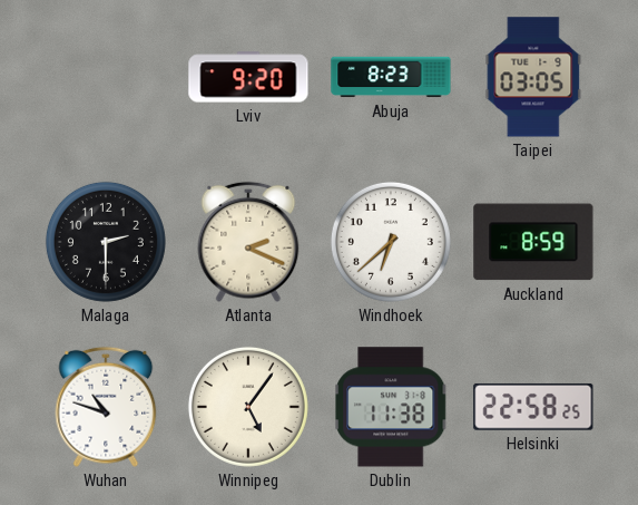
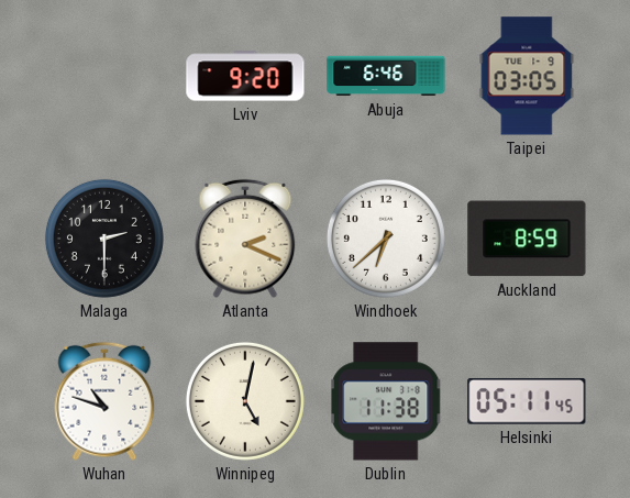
Abuja: 8:23 -> 6:46
Winnipeg: 5:06 -> 5:02
Helsinki: 22:58 -> 05:11
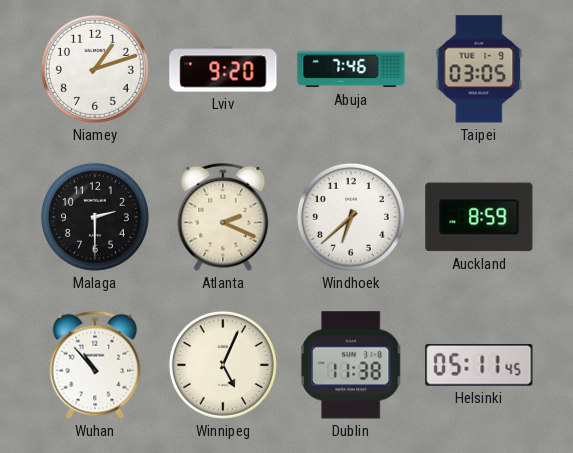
Niamey: none -> 1:12
Abuja: 6:46 -> 7:46
Wuhan: 10:48 -> 10:53
Winnipeg: 5:02 -> 5:04
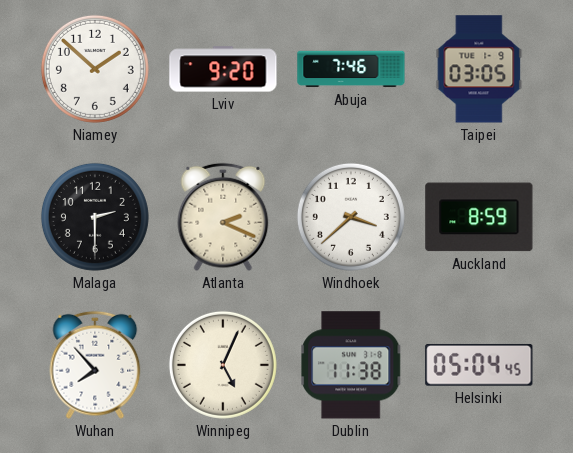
Niamey: 1:12 -> 1:52
Windhoek: 6:38 -> 3:38
Wuhan: 10:53 -> 7:53
Helsinki: 05:11 -> 05:04
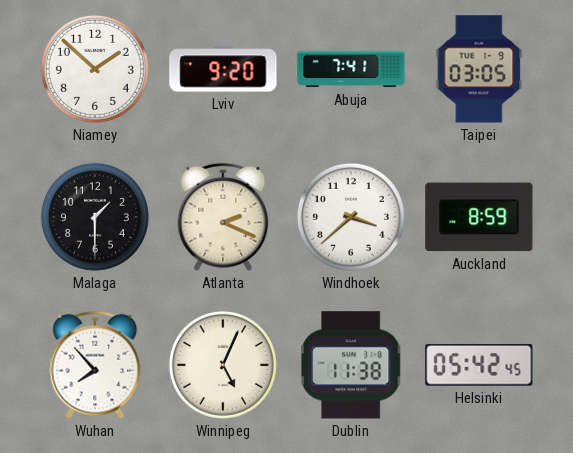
Abuja: 7:46 -> 7:41
Malaga: 2:30 -> 1:30
Helsinki: 05:04 -> 05:42
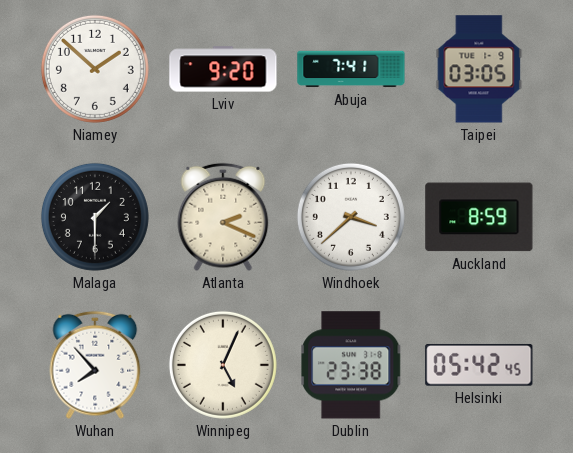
Dublin: 11:38 -> 23:38
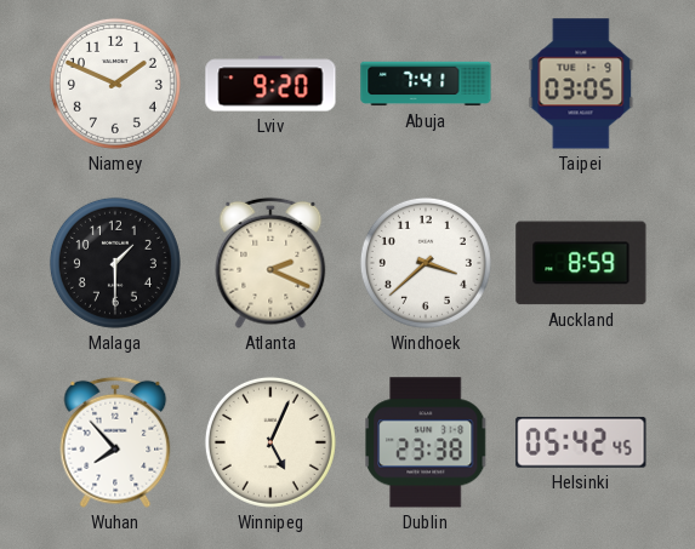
Niamey: 1:52 -> 1:49
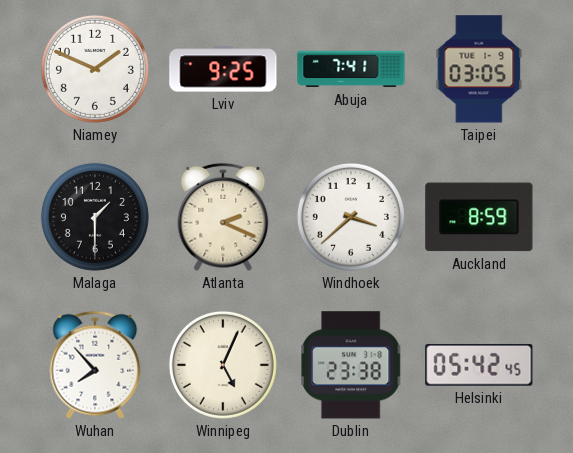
Lviv: 9:20 -> 9:25
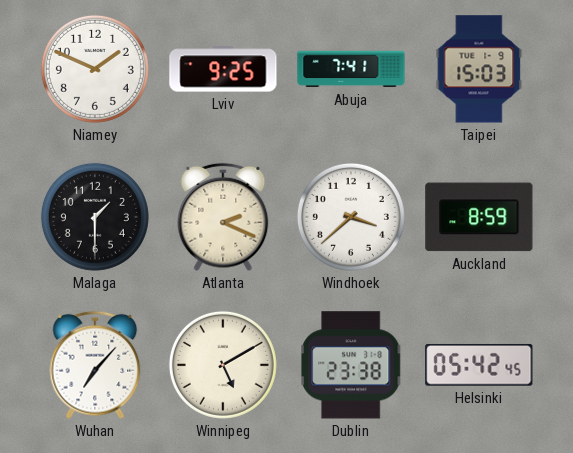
Taipei: 03:05 -> 15:03
Wuhan: 7:53 -> 7:07
Winnipeg: 5:04 -> 5:10
